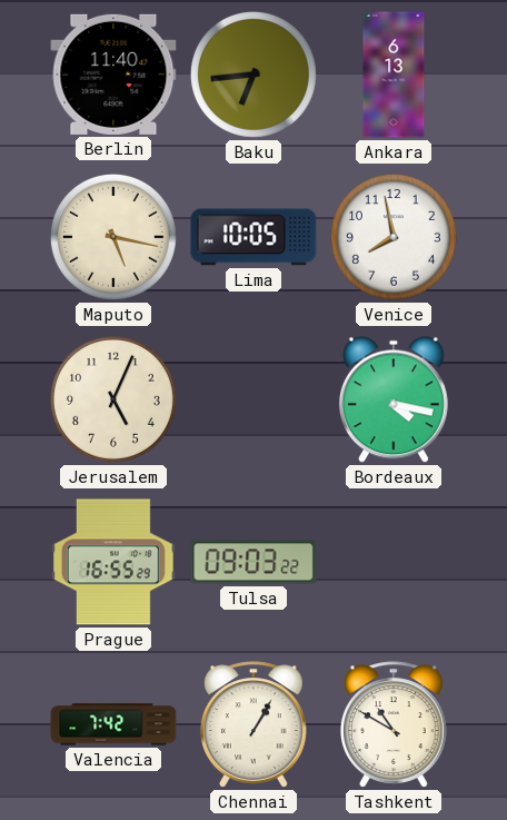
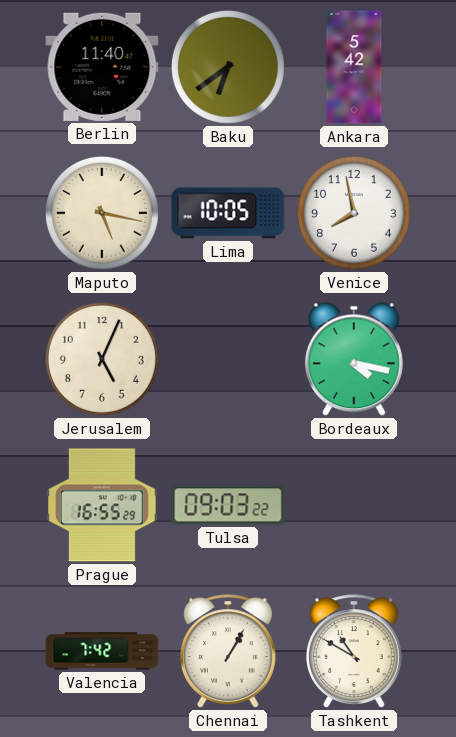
Baku: 6:44 -> 6:39
Ankara: 6:13 -> 5:42
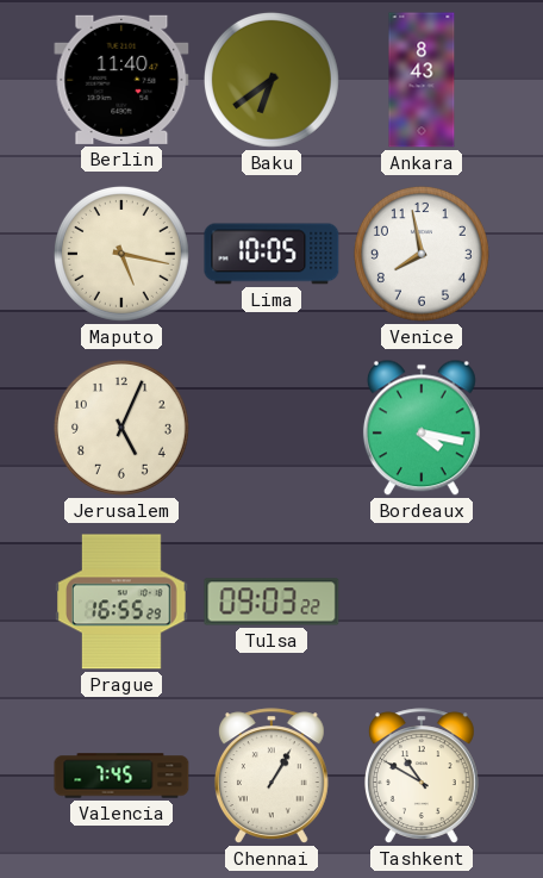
Ankara: 5:42 -> 8:43
Valencia: 7:42 -> 7:45
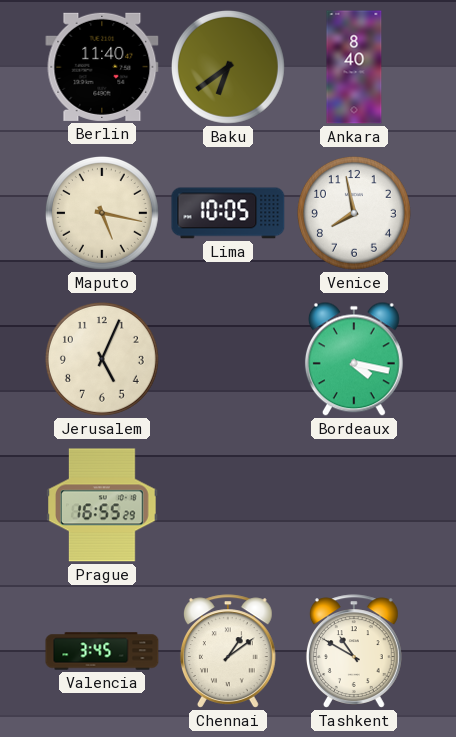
Ankara: 8:43 -> 8:40
Tulsa: 09:03 -> none
Valencia: 7:45 -> 3:45
Chennai: 1:05 -> 1:09
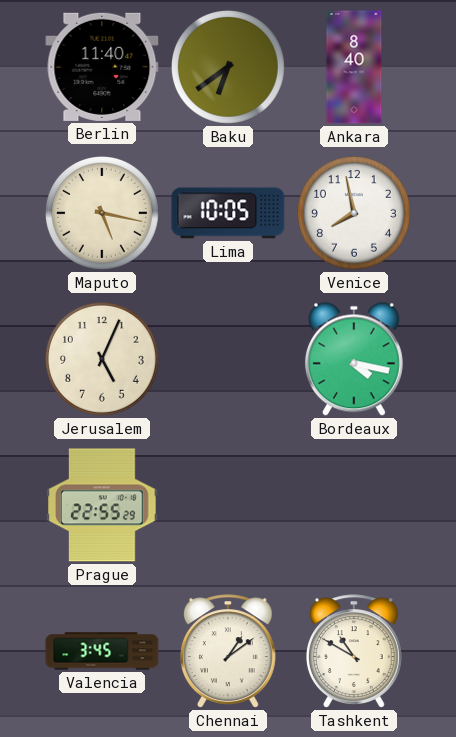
Prague: 16:55 -> 22:55
